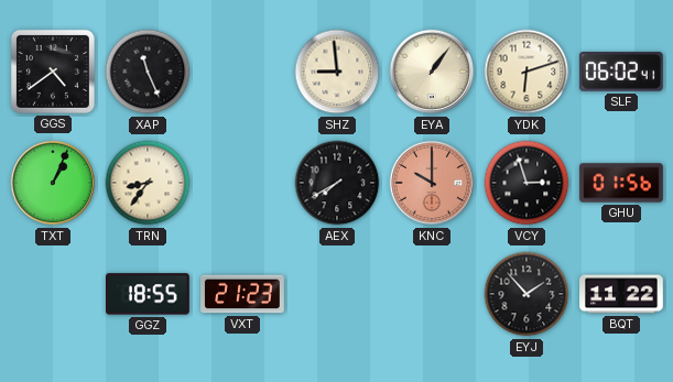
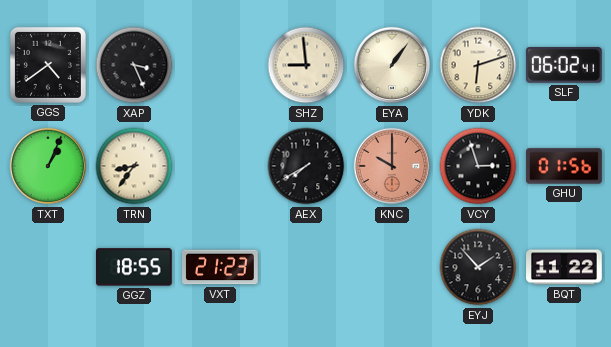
XAP: 11:26 -> 3:26
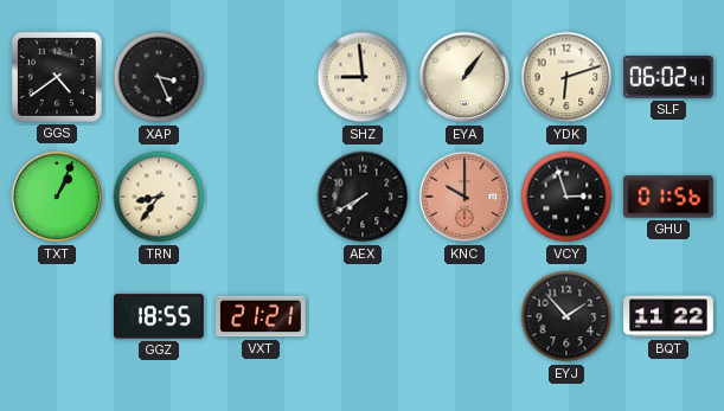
VXT: 21:23 -> 21:21
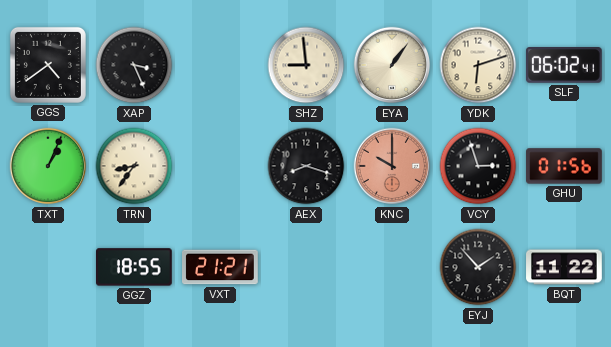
AEX: 7:40 -> 8:18
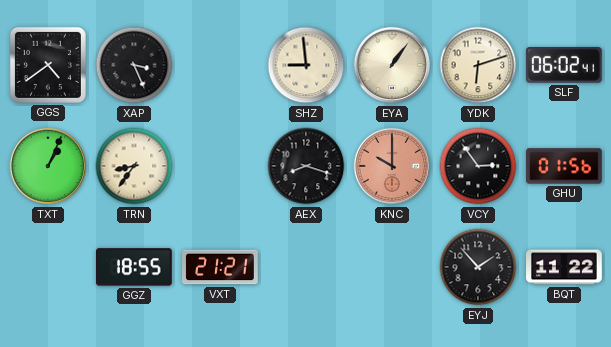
VCY: 2:57 -> 2:54
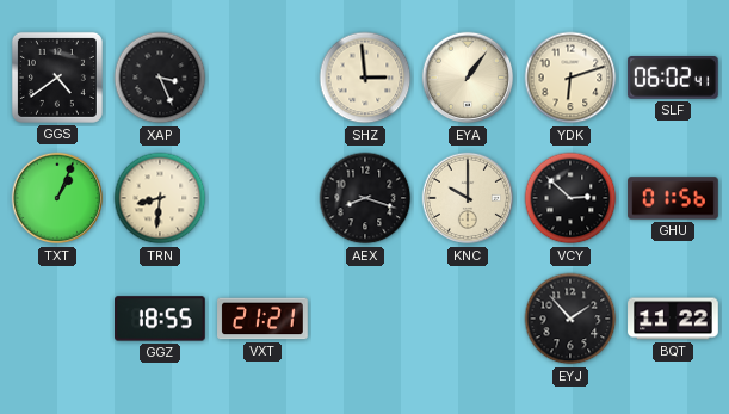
SHZ: 8:59 -> 2:59
TRN: 8:36 -> 8:31
KNC dial: salmon -> cream
VCY: 2:54 -> 2:52
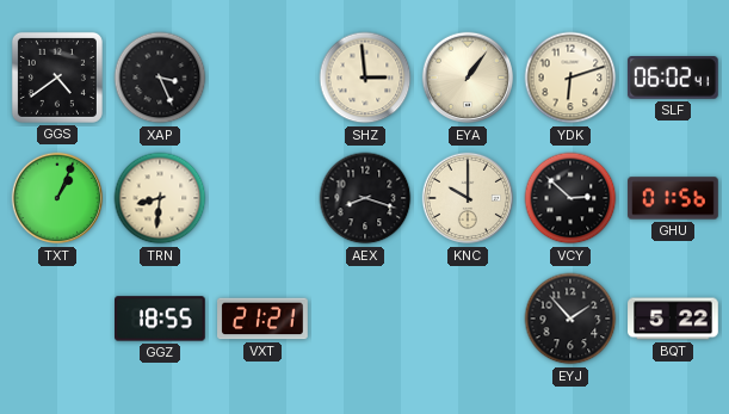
BQT: 11:22 -> 5:22
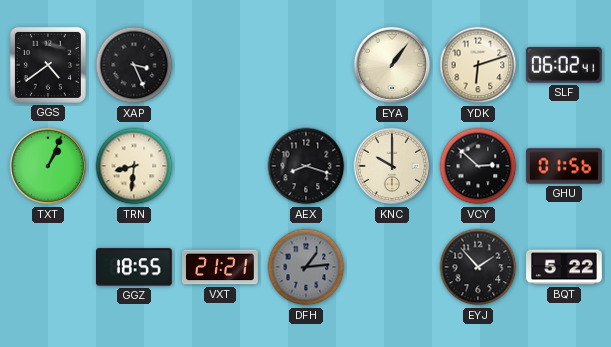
SHZ: 2:59 -> none
DFH: none -> 1:14
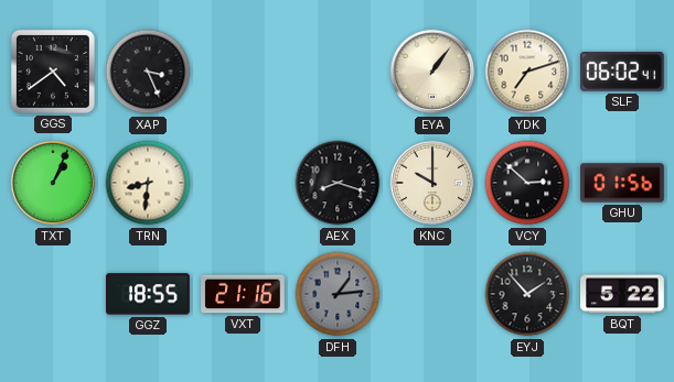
YDK: 6:12 -> 7:12
VXT: 21:21 -> 21:16
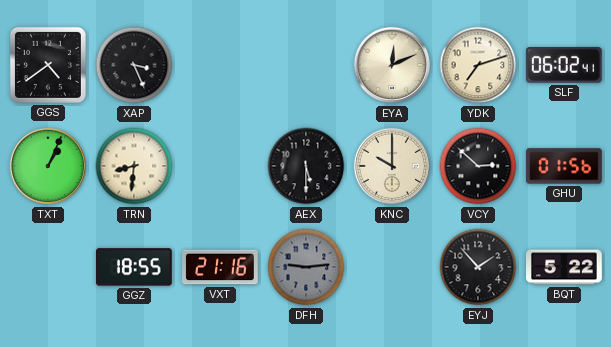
EYA: 1:06 -> 12:11
AEX: 8:18 -> 5:30
DFH: 1:14 -> 9:14
